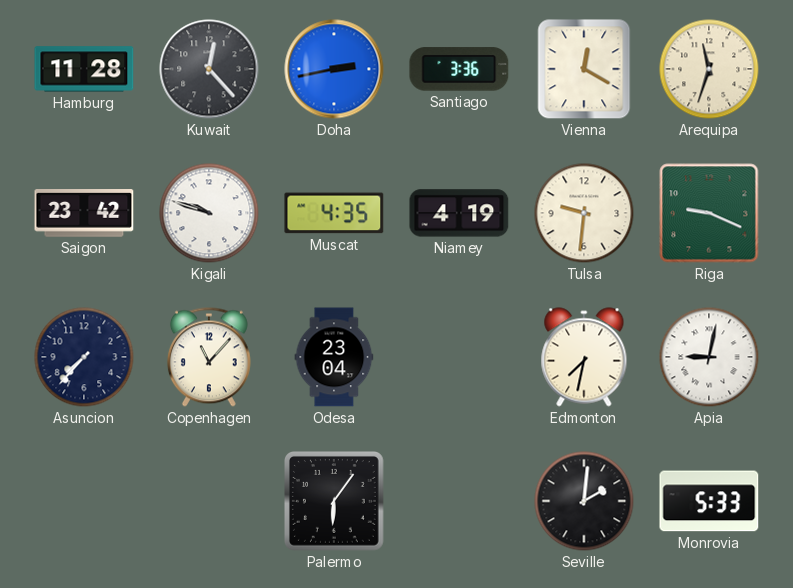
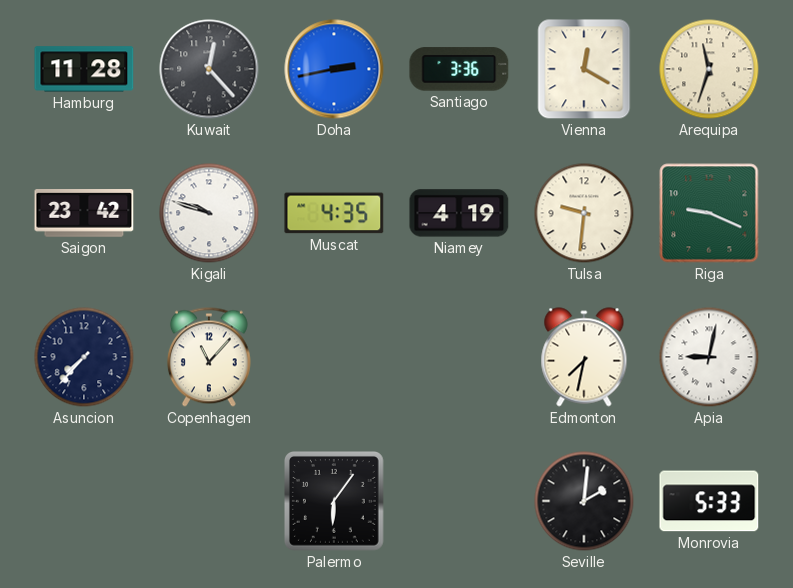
Odesa: 23:04 -> none
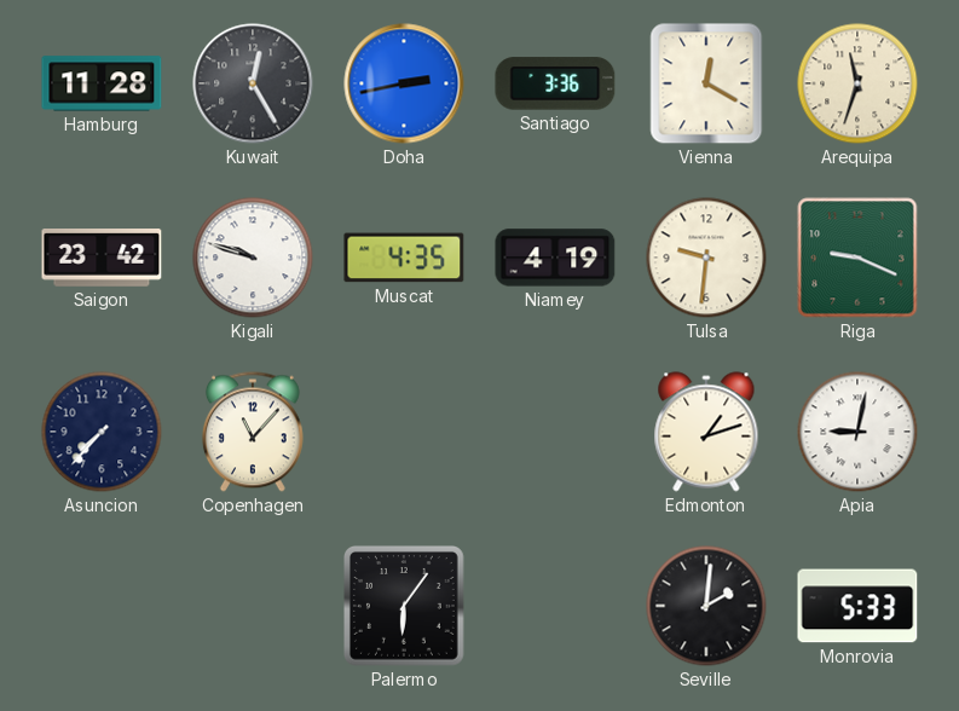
Kuwait: 12:23 -> 12:25
Edmonton: 7:32 -> 1:12
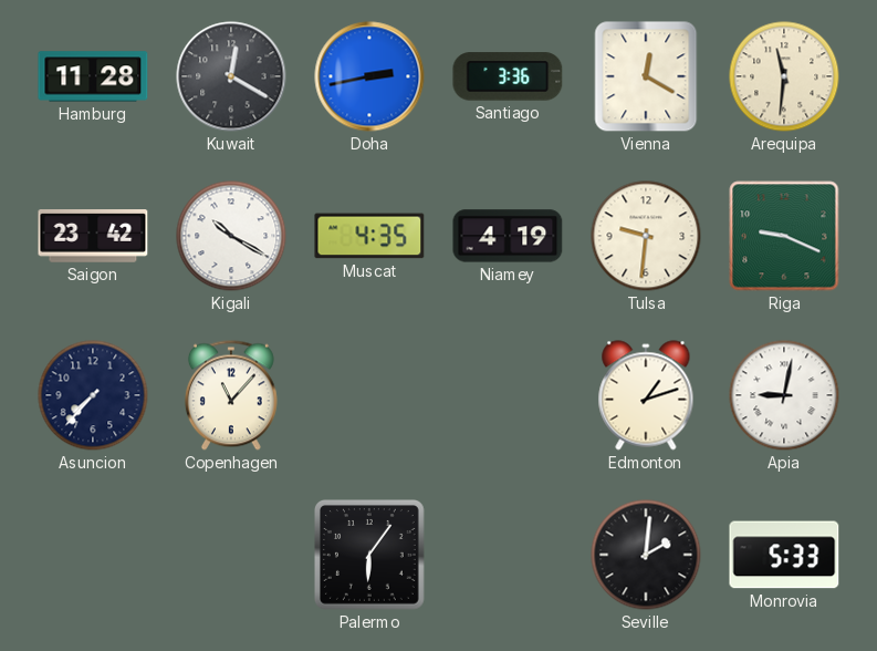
Kuwait: 12:25 -> 12:20
Arequipa: 11:33 -> 11:31
Kigali: 9:48 -> 10:20
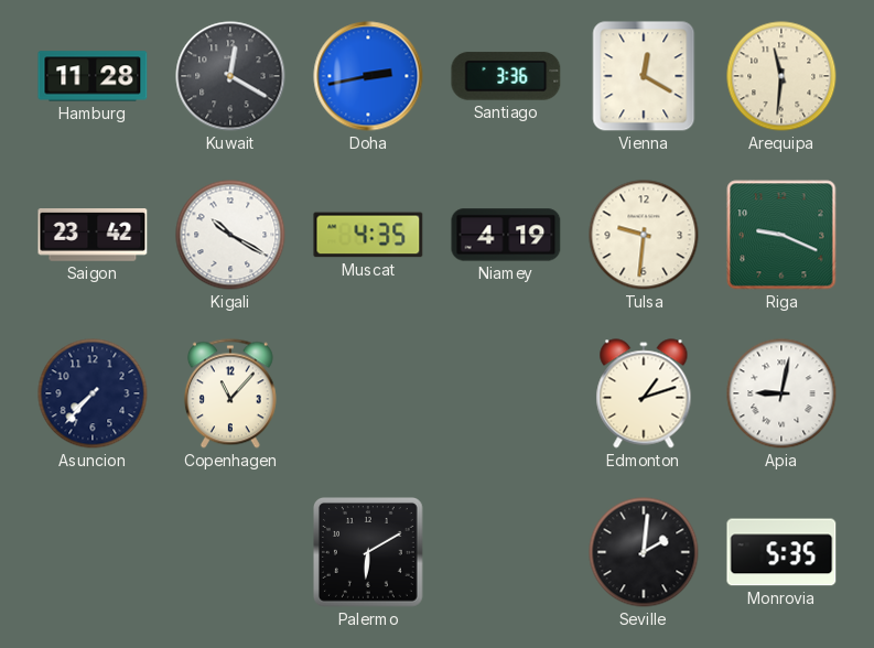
Palermo: 6:06 -> 6:10
Monrovia: 5:33 -> 5:35
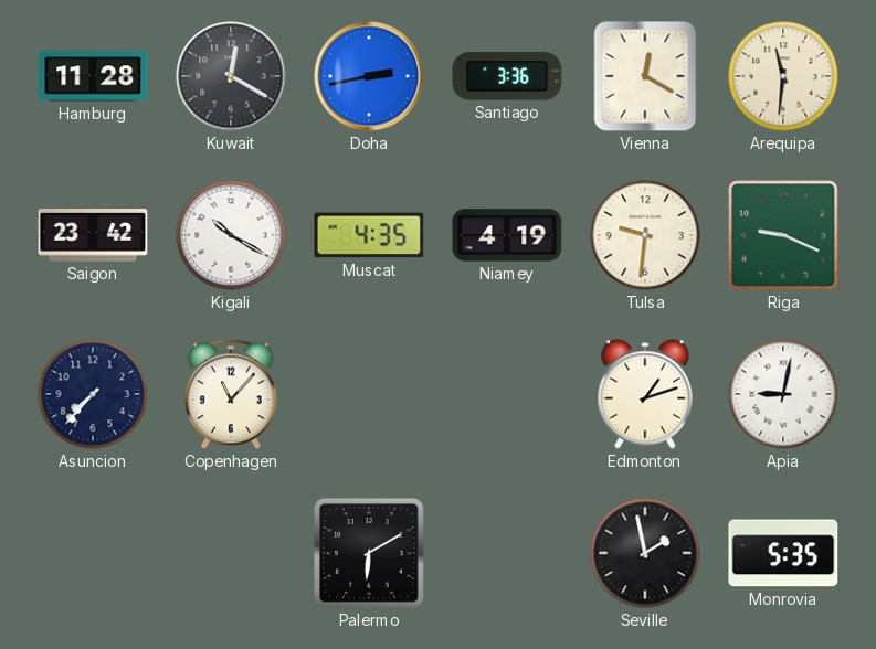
Seville: 2:01 -> 1:58
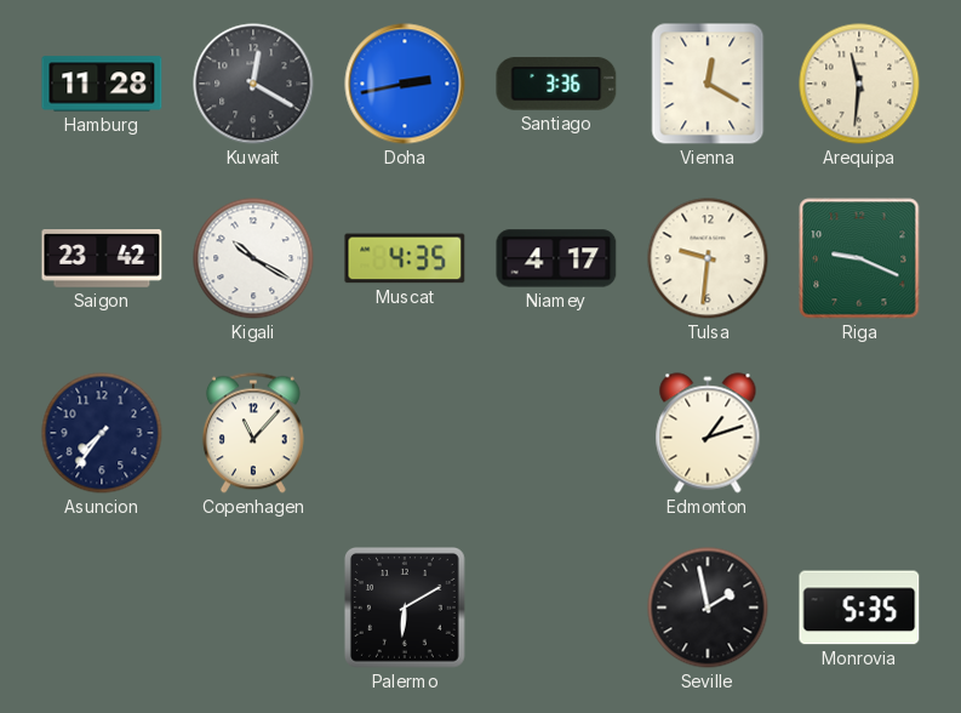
Niamey: 4:19 -> 4:17
Asuncion: 7:37 -> 7:36
Apia: 9:02 -> none
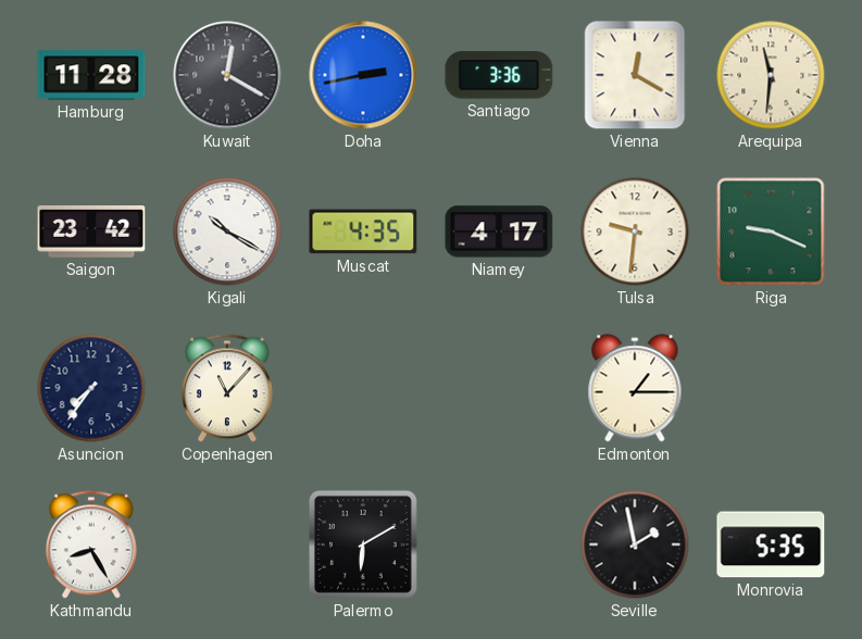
Edmonton: 1:12 -> 1:15
Kathmandu: none -> 8:25
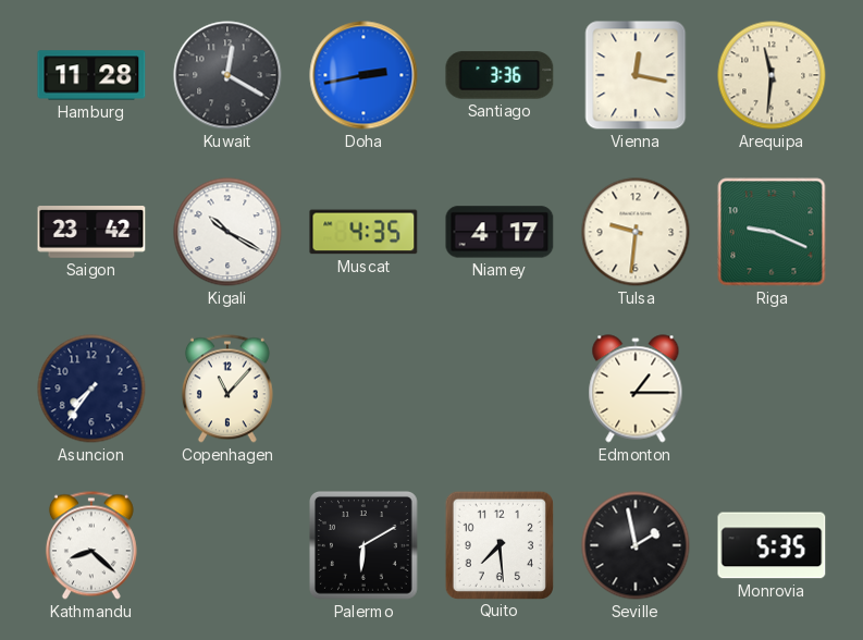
Vienna: 12:20 -> 12:17
Kathmandu: 8:25 -> 8:22
Quito: none -> 7:29
